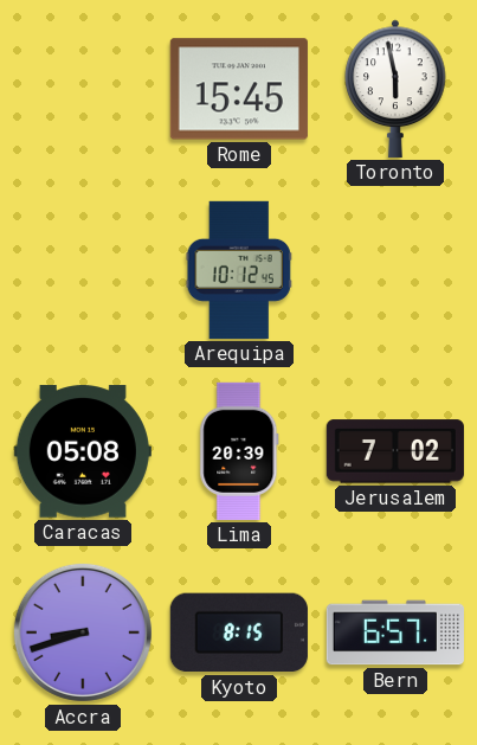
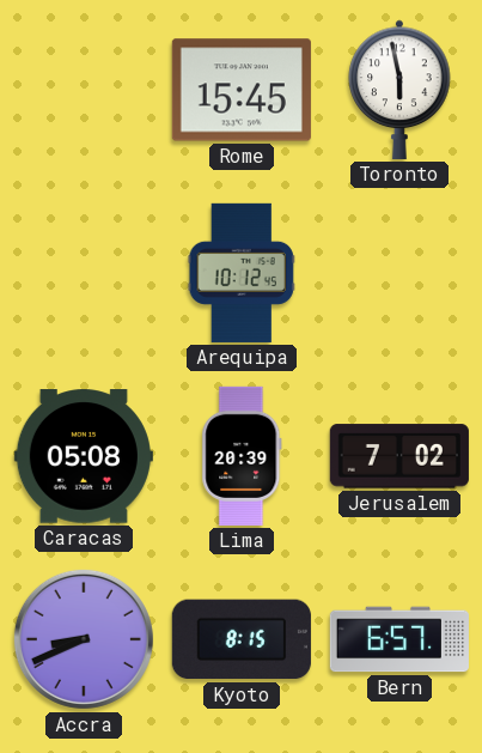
Accra: 8:42 -> 8:41
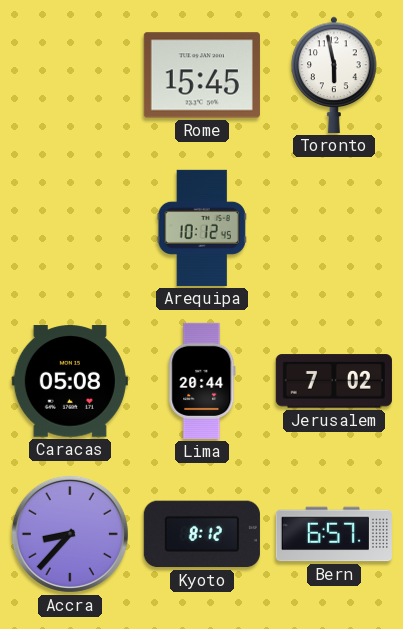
Lima: 20:39 -> 20:44
Accra: 8:41 -> 8:37
Kyoto: 8:15 -> 8:12
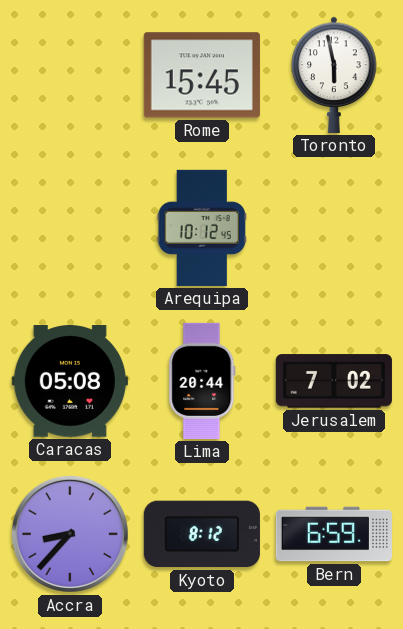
Bern: 6:57 -> 6:59
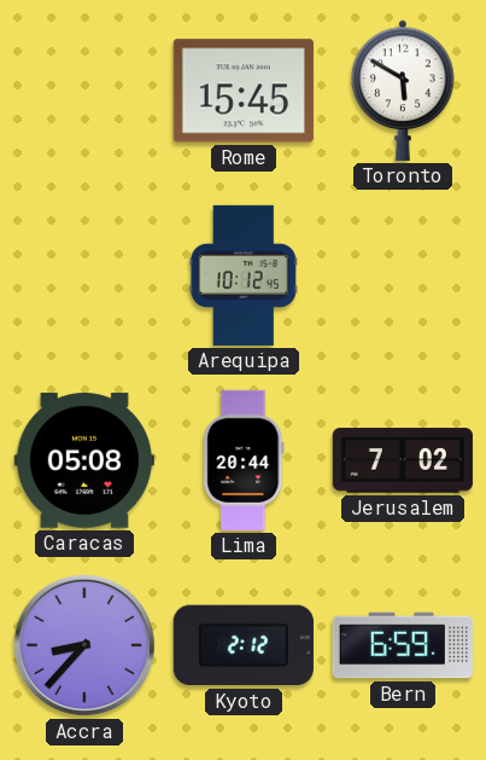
Toronto: 5:58 -> 5:50
Kyoto: 8:12 -> 2:12
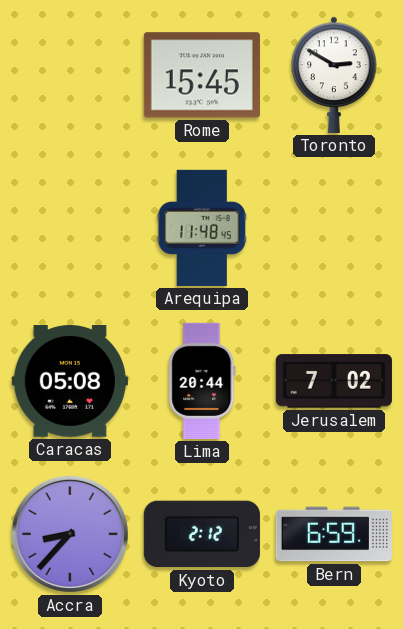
Toronto: 5:50 -> 2:50
Arequipa: 10:12 -> 11:48
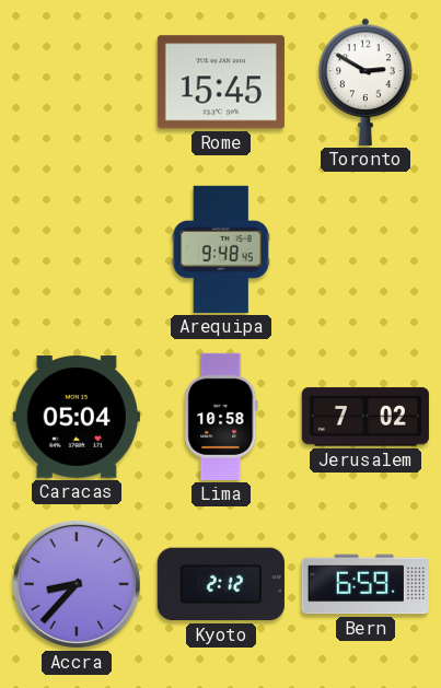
Arequipa: 11:48 -> 9:48
Caracas: 05:08 -> 05:04
Lima: 20:44 -> 10:58
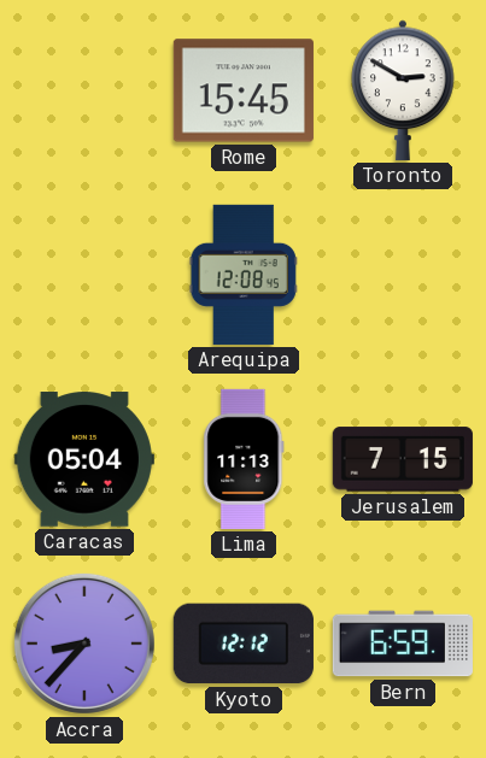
Arequipa: 9:48 -> 12:08
Lima: 10:58 -> 11:13
Jerusalem: 7:02 -> 7:15
Kyoto: 2:12 -> 12:12
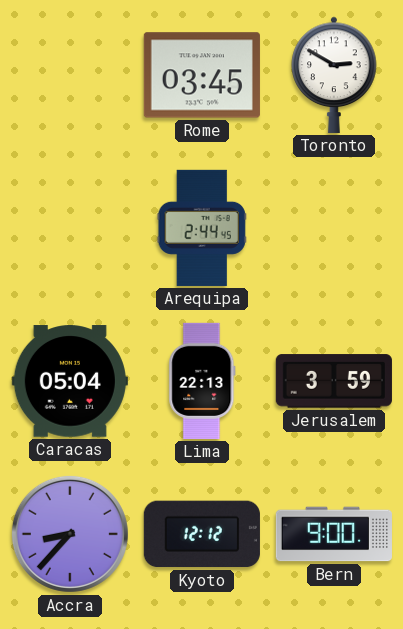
Rome: 15:45 -> 03:45
Arequipa: 12:08 -> 2:44
Lima: 11:13 -> 22:13
Jerusalem: 7:15 -> 3:59
Bern: 6:59 -> 9:00
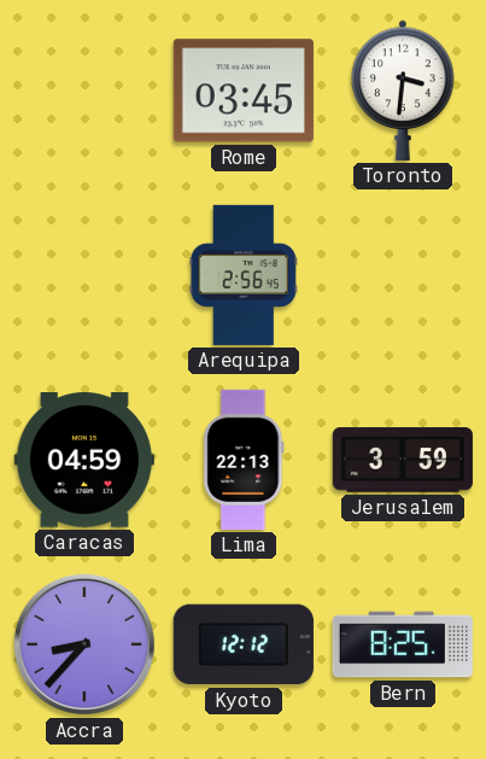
Toronto: 2:50 -> 3:31
Arequipa: 2:44 -> 2:56
Caracas: 05:04 -> 04:59
Bern: 9:00 -> 8:25
